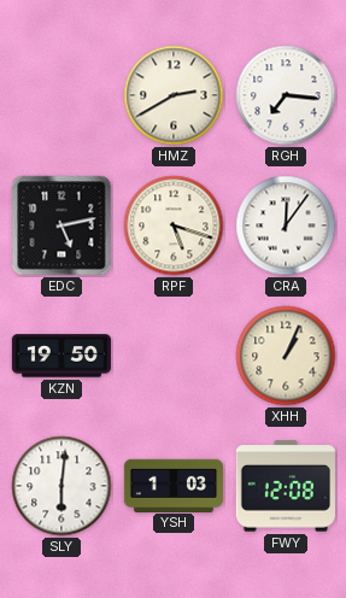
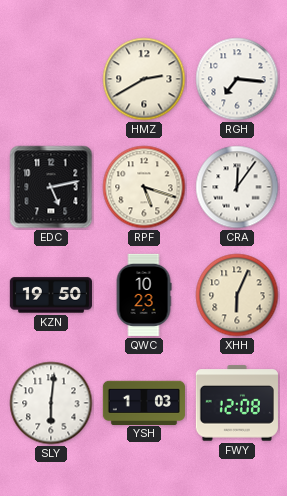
QWC: none -> 10:23
XHH: 1:04 -> 6:04
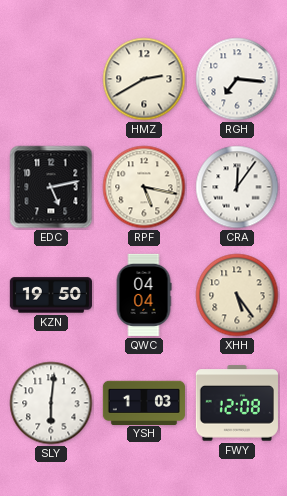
RPF: 5:18 -> 5:17
QWC: 10:23 -> 04:04
XHH: 6:04 -> 5:24
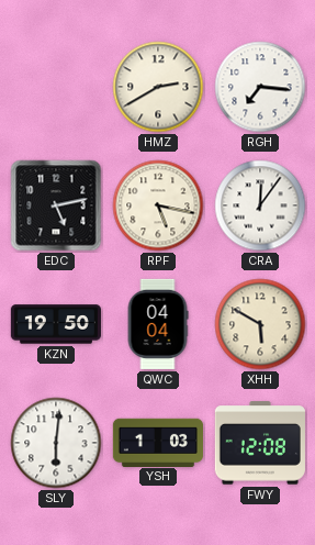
XHH: 5:24 -> 5:50
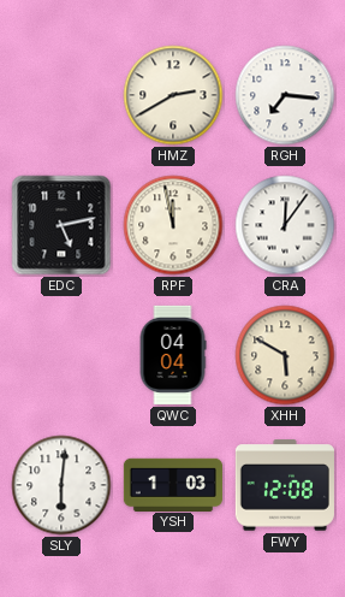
RPF: 5:17 -> 11:58
KZN: 19:50 -> none
